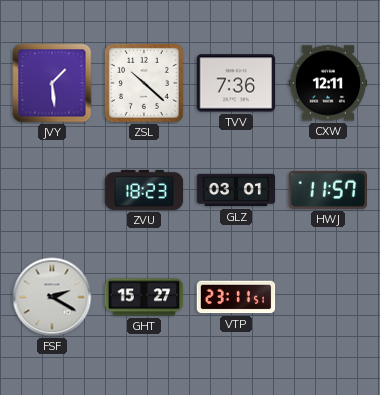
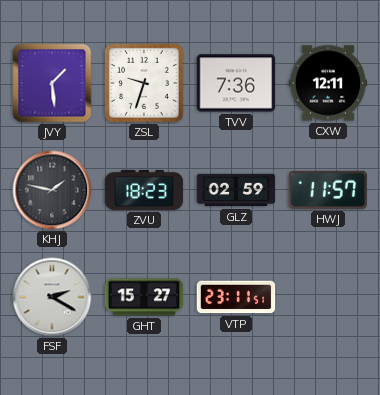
ZSL: 10:22 -> 9:33
KHJ: none -> 1:47
GLZ: 03:01 -> 02:59
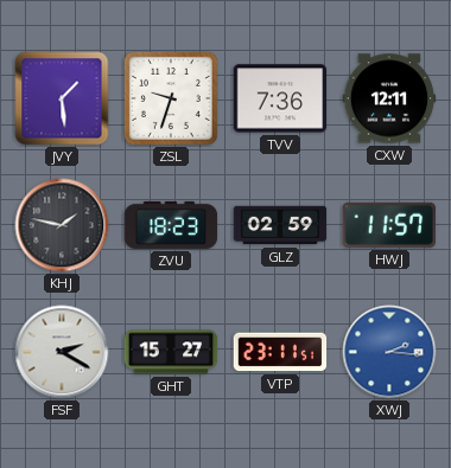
XWJ: none -> 2:16
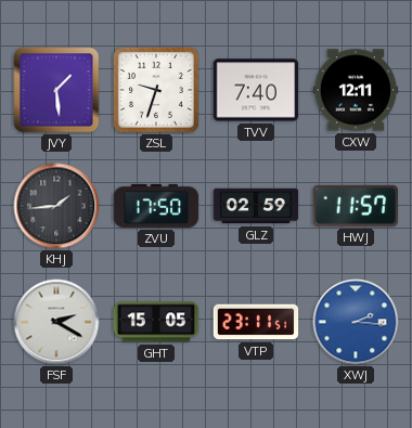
TVV: 7:36 -> 7:40
KHJ: 1:47 -> 1:44
ZVU: 18:23 -> 17:50
GHT: 15:27 -> 15:05
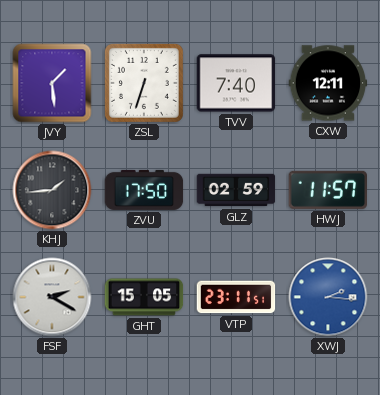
ZSL: 9:33 -> 6:33
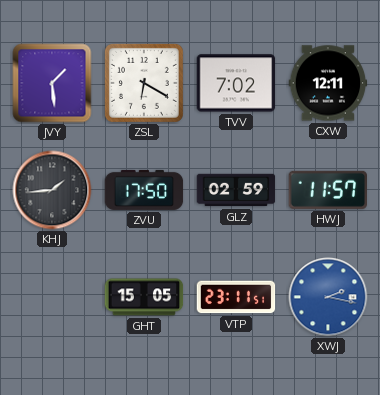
ZSL: 6:33 -> 6:20
TVV: 7:40 -> 7:02
FSF: 2:20 -> none
XWJ: 2:16 -> 2:17
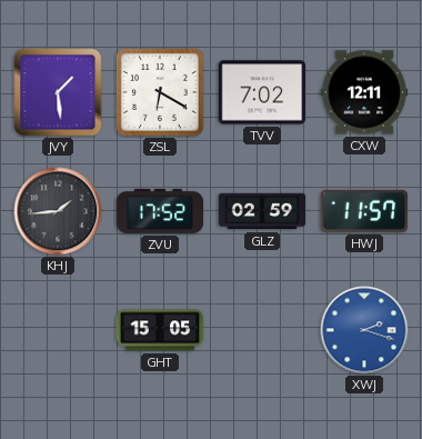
ZVU: 17:50 -> 17:52
VTP: 23:11 -> none
XWJ: 2:17 -> 2:18
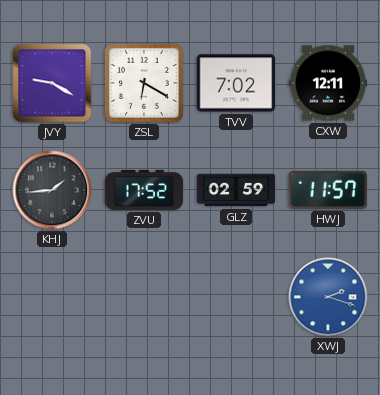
JVY: 1:29 -> 9:20
GHT: 15:05 -> none
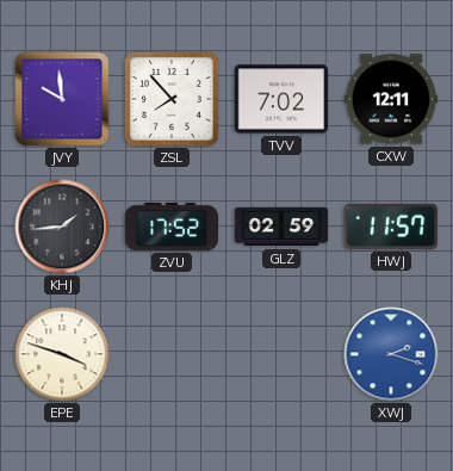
JVY: 9:20 -> 9:59
ZSL: 6:20 -> 7:53
EPE: none -> 3:48
